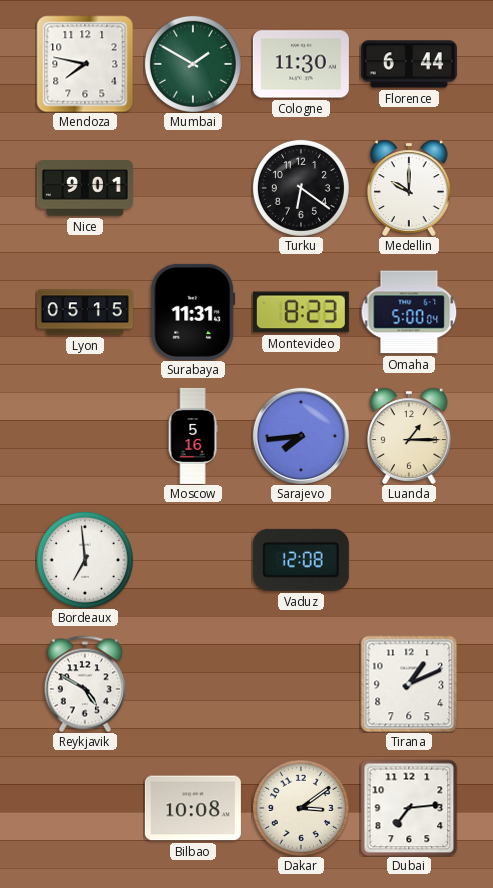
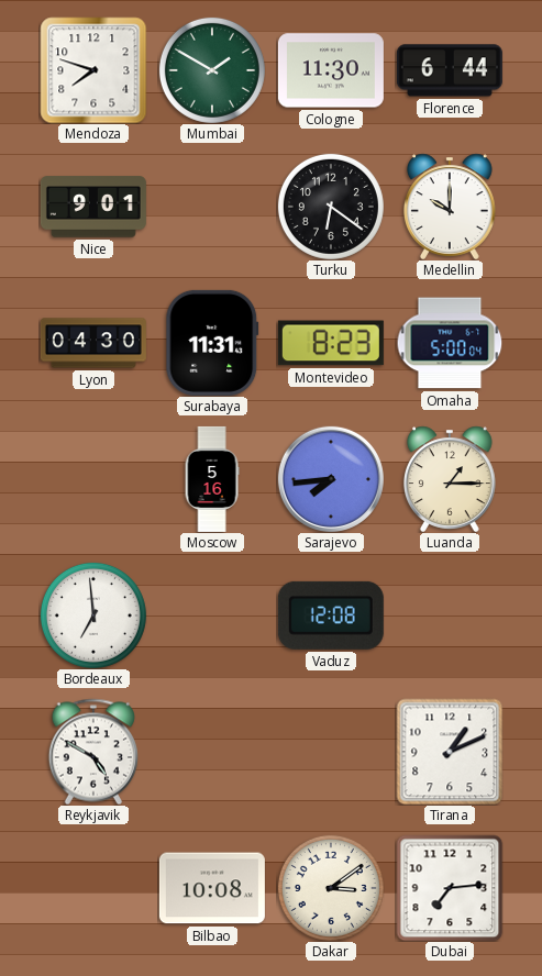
Mendoza: 7:47 -> 7:48
Lyon: 05:15 -> 04:30
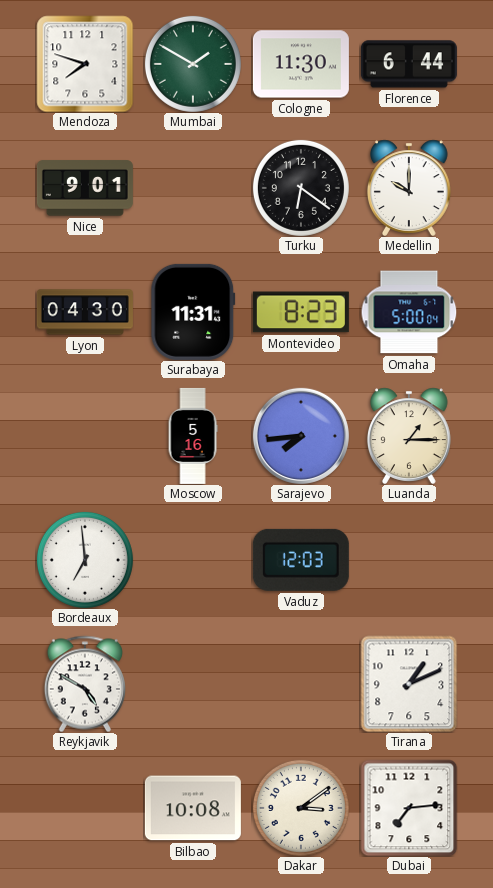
Vaduz: 12:08 -> 12:03
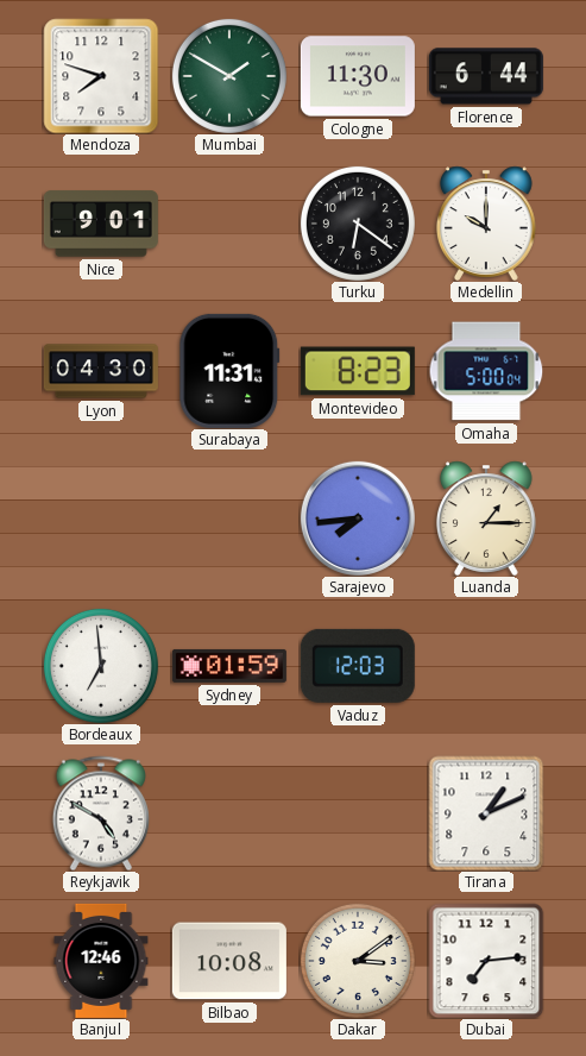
Moscow: 5:16 -> none
Sydney: none -> 01:59
Banjul: none -> 12:46
